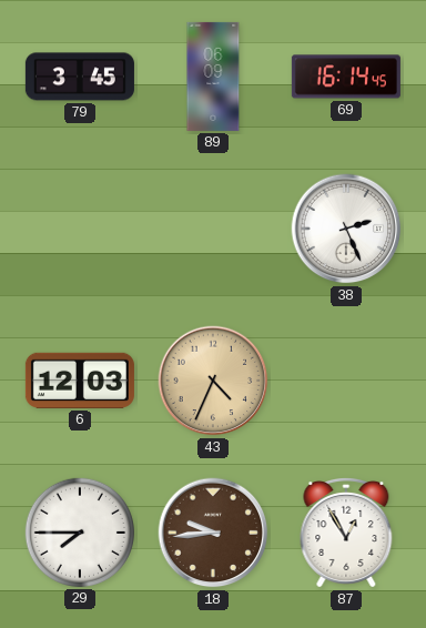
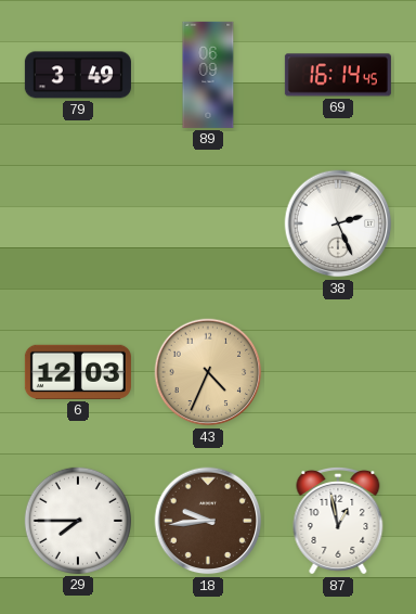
79: 3:45 -> 3:49
87: 12:55 -> 12:58
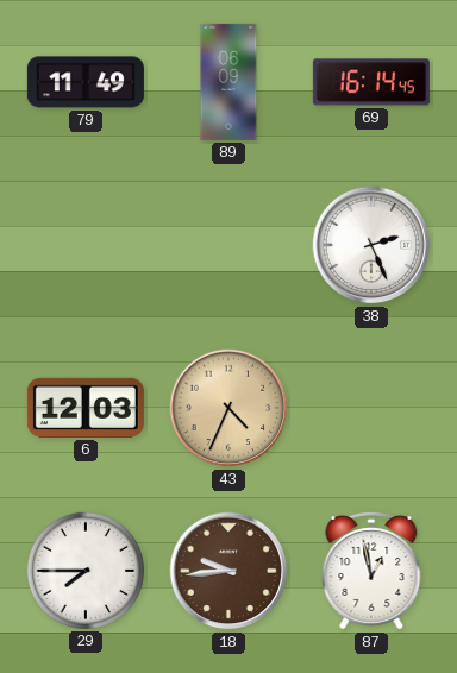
79: 3:49 -> 11:49
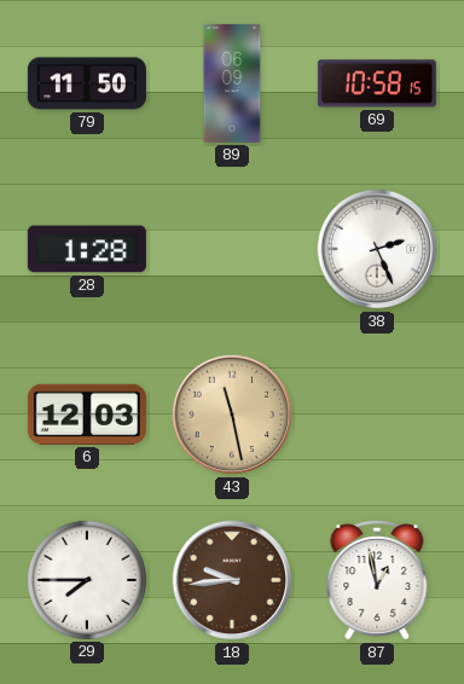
79: 11:49 -> 11:50
69: 16:14 -> 10:58
28: none -> 1:28
43: 4:34 -> 11:28
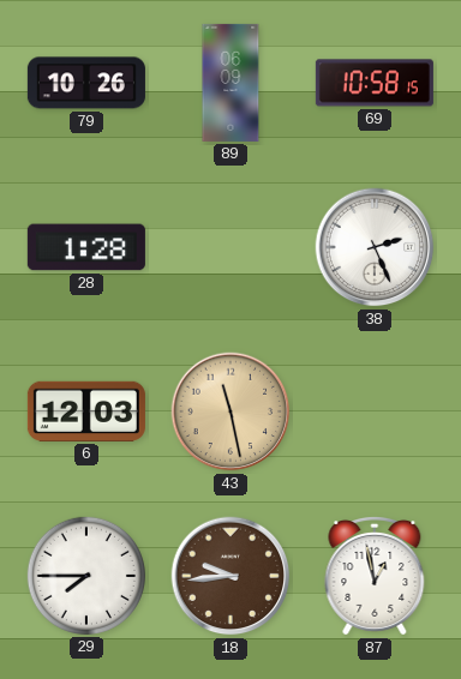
79: 11:50 -> 10:26
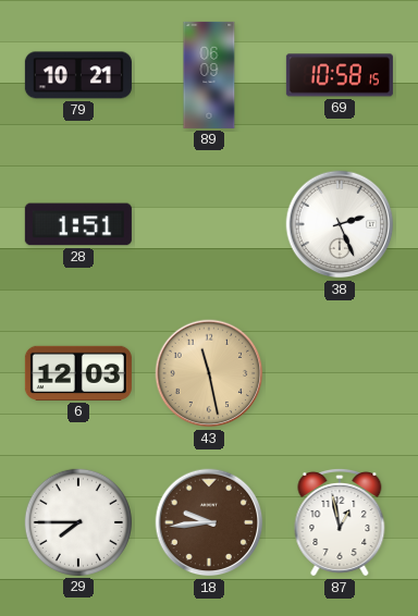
79: 10:26 -> 10:21
28: 1:28 -> 1:51
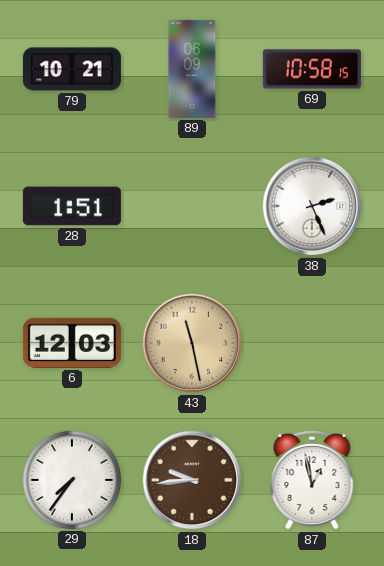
29: 7:45 -> 7:36
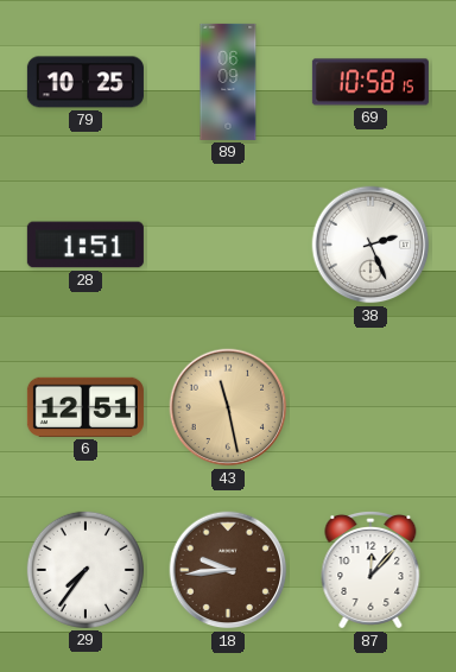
79: 10:21 -> 10:25
6: 12:03 -> 12:51
87: 12:58 -> 12:07
